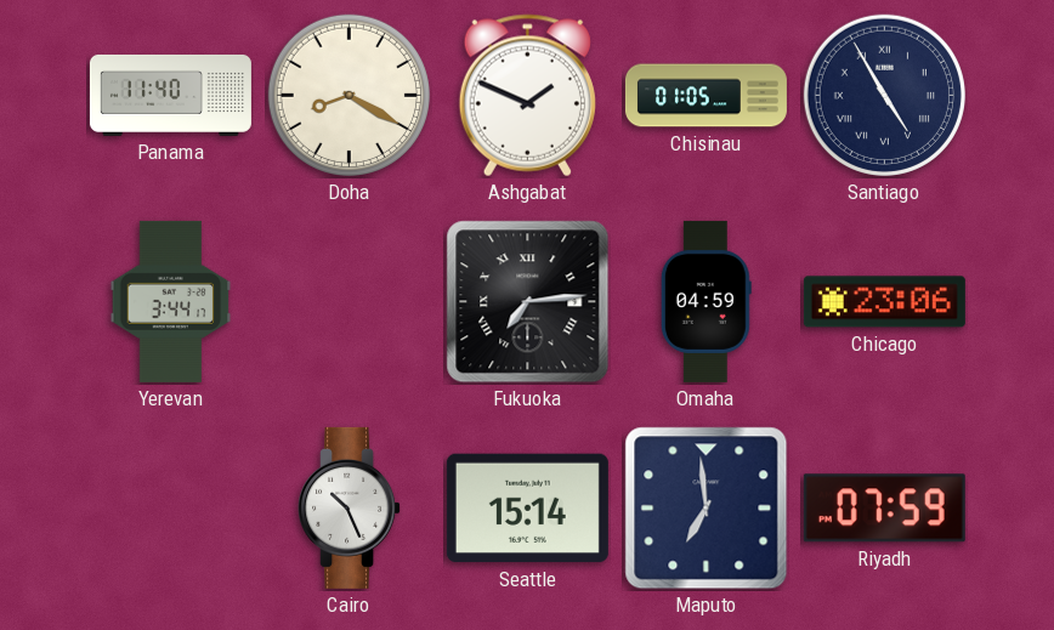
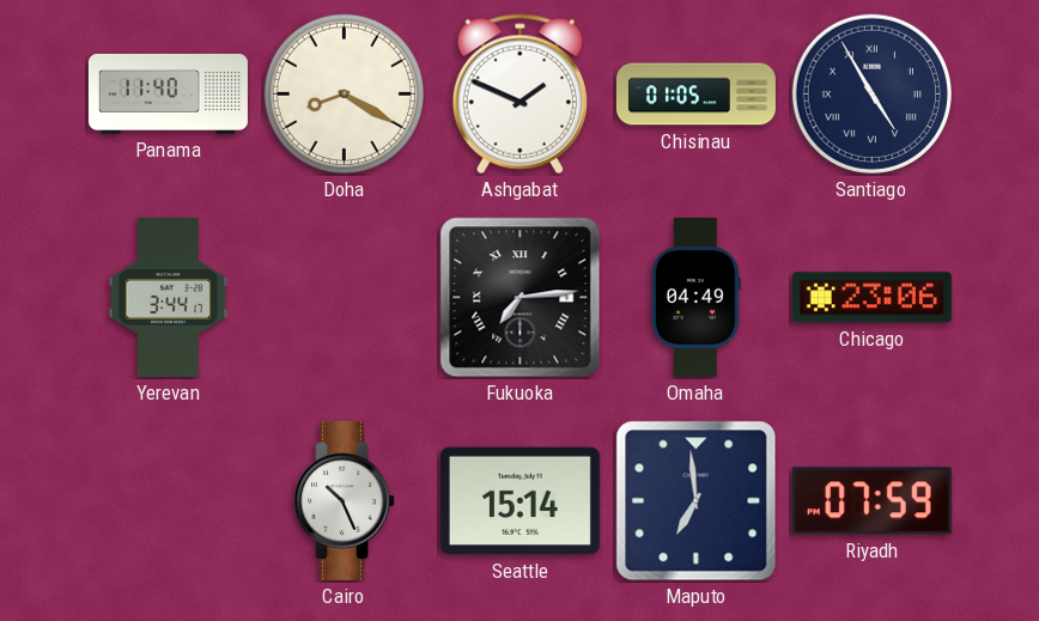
Omaha: 04:59 -> 04:49
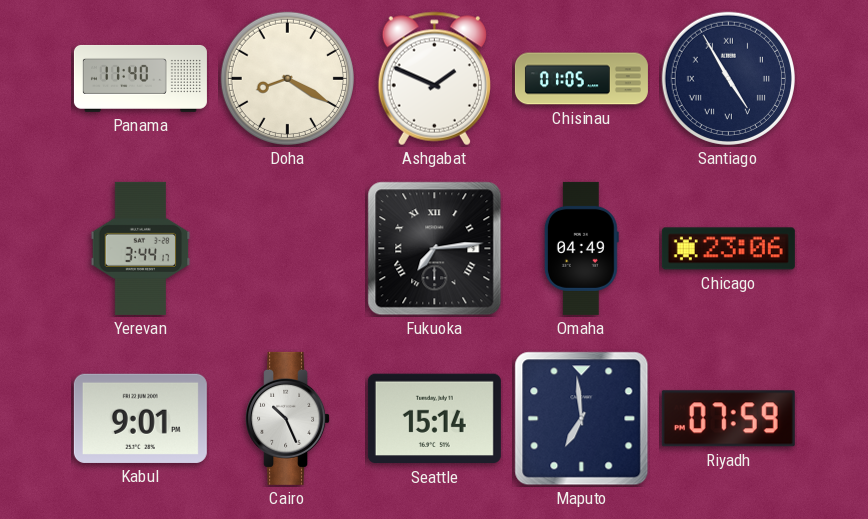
Kabul: none -> 9:01
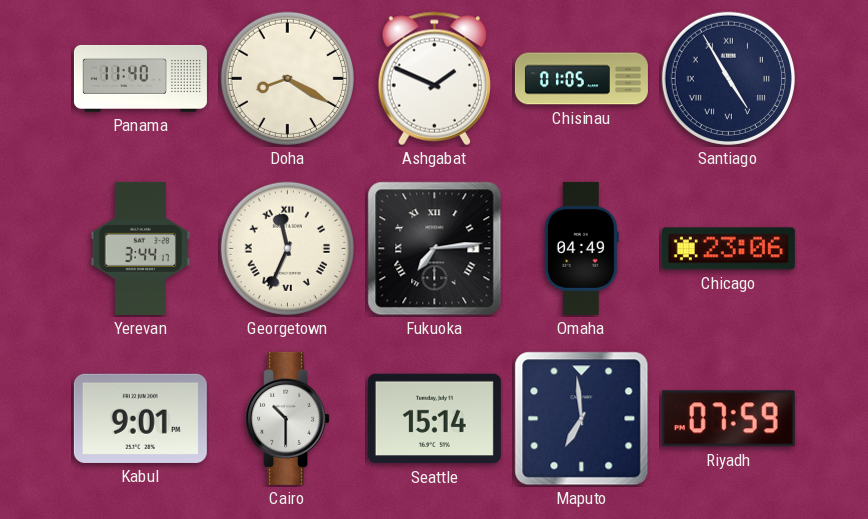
Georgetown: none -> 11:34
Cairo: 10:26 -> 10:30
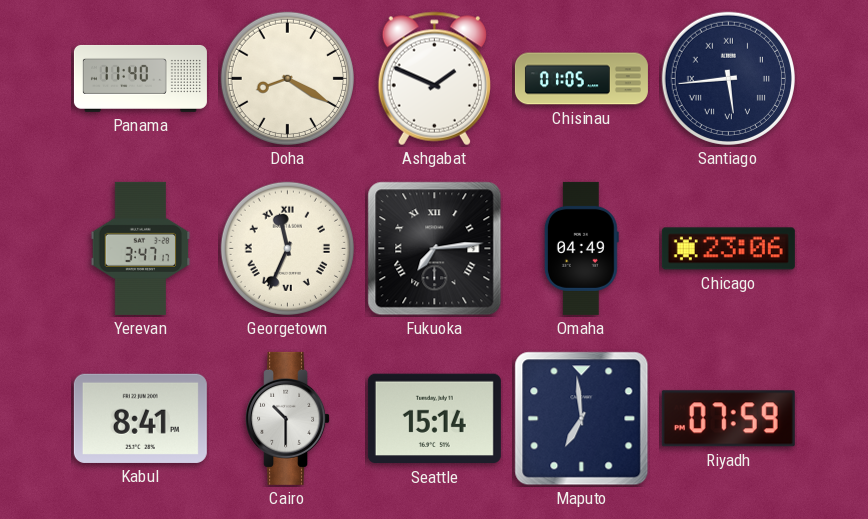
Santiago: 4:55 -> 5:44
Yerevan: 3:44 -> 3:47
Kabul: 9:01 -> 8:41
